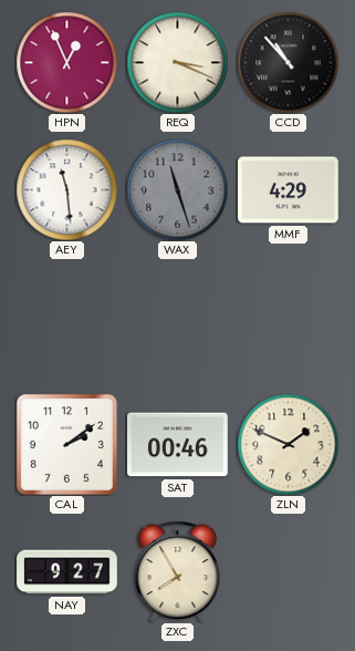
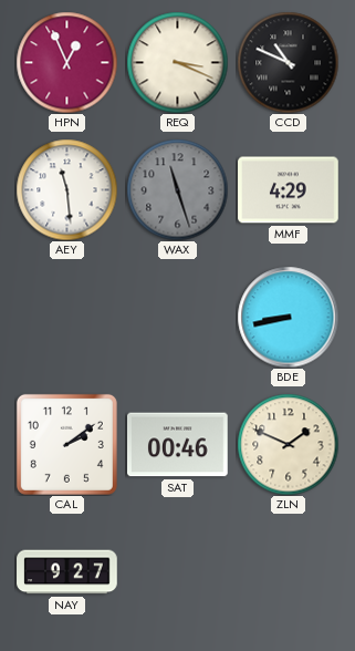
CCD: 10:53 -> 10:49
BDE: none -> 8:43
ZXC: 7:55 -> none
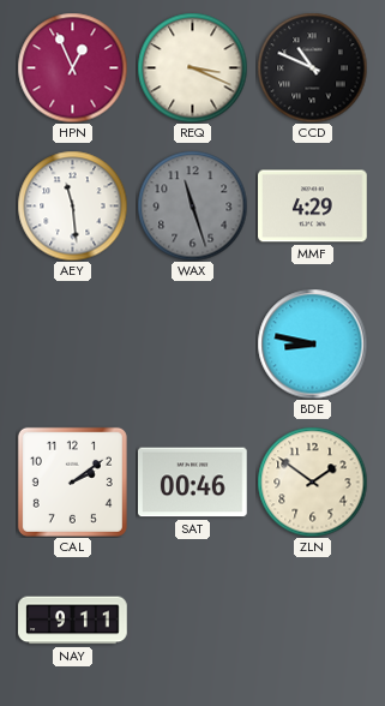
BDE: 8:43 -> 8:47
ZLN: 1:49 -> 1:51
NAY: 9:27 -> 9:11
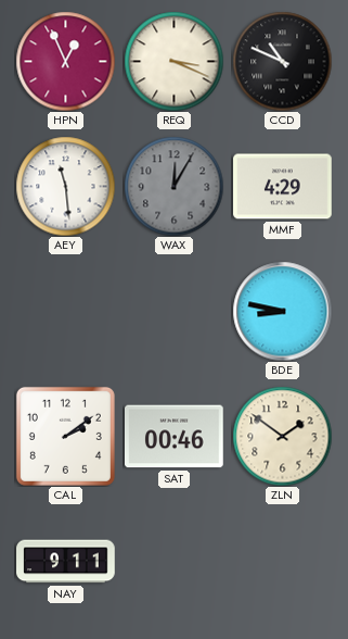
WAX: 11:27 -> 12:05
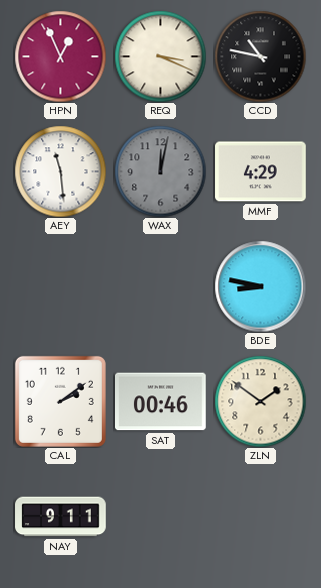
CCD: 10:49 -> 10:47
WAX: 12:05 -> 12:02
